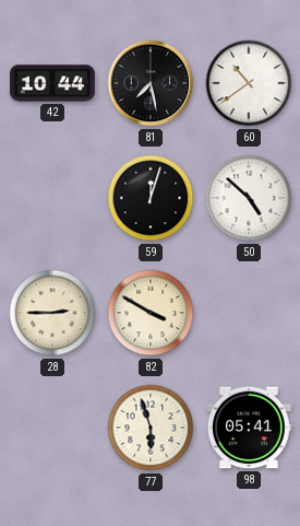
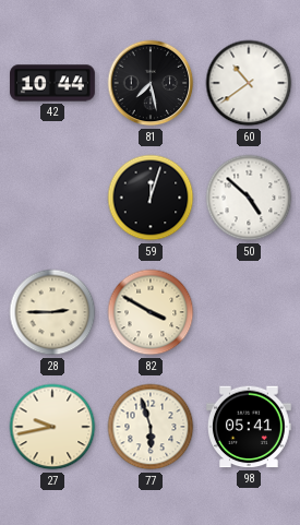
27: none -> 9:43
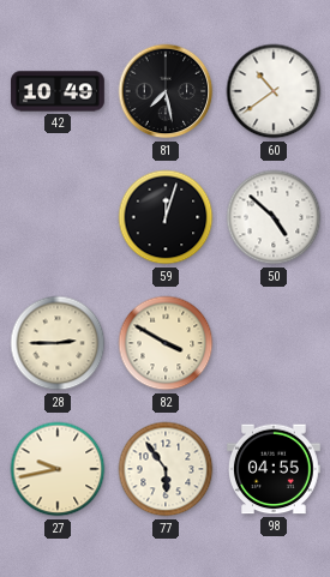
42: 10:44 -> 10:49
77: 5:57 -> 5:54
98: 05:41 -> 04:55
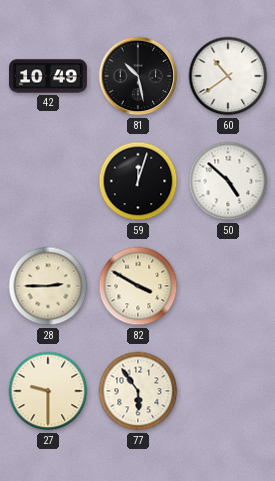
81: 7:28 -> 10:28
27: 9:43 -> 9:30
98: 04:55 -> none
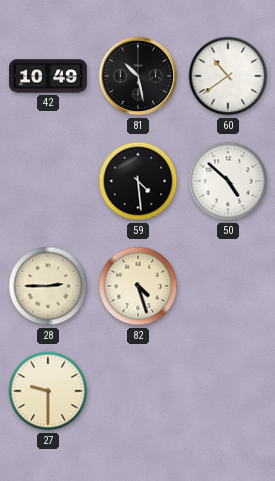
59: 12:03 -> 4:29
82: 3:50 -> 4:27
77: 5:54 -> none
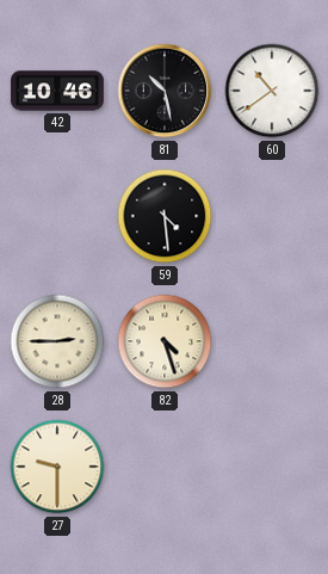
42: 10:49 -> 10:46
50: 4:52 -> none
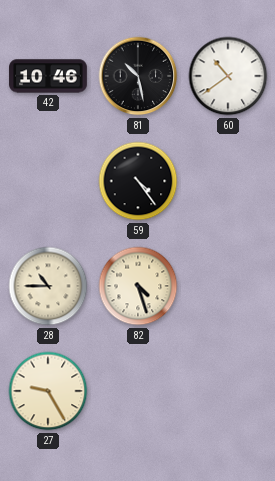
59: 4:29 -> 4:24
28: 2:45 -> 10:45
27: 9:30 -> 9:25
